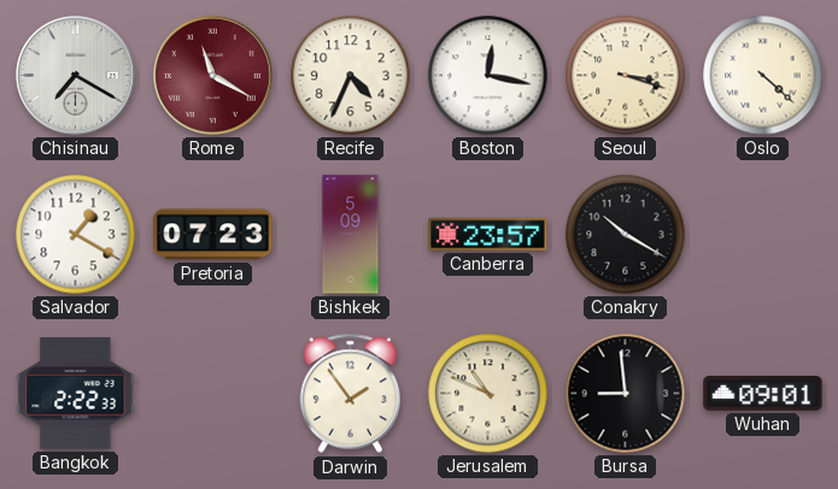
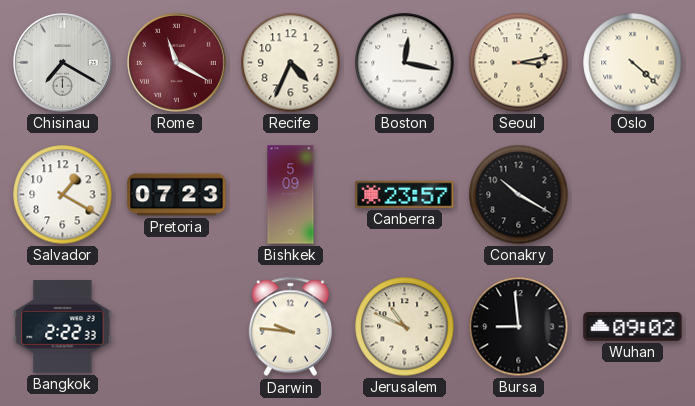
Seoul: 3:18 -> 3:13
Darwin: 1:54 -> 9:46
Wuhan: 09:01 -> 09:02
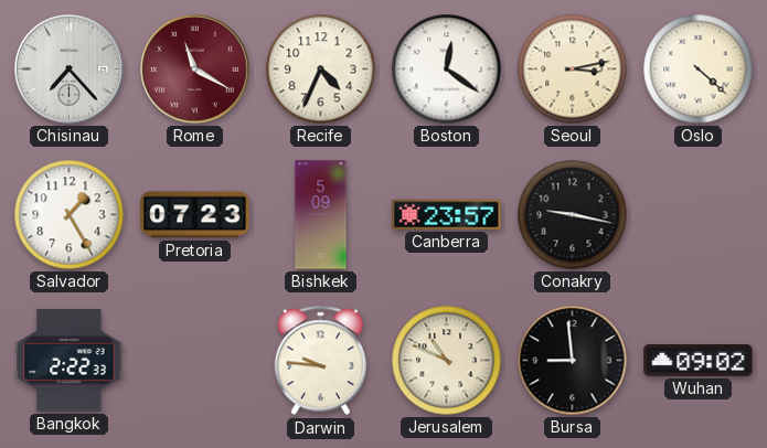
Chisinau: 7:20 -> 7:23
Boston: 12:17 -> 12:21
Salvador: 1:20 -> 1:25
Conakry: 10:20 -> 9:17
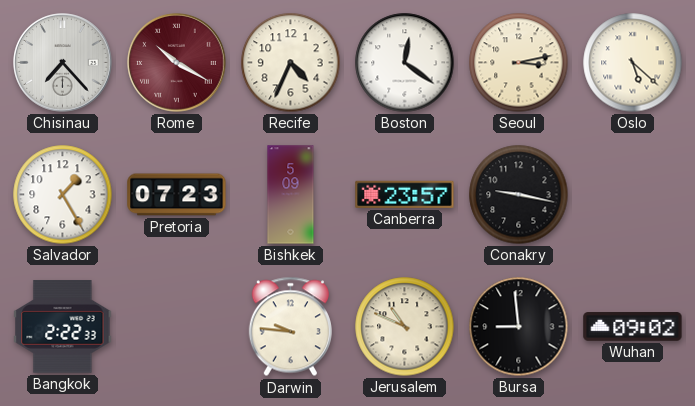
Rome: 11:20 -> 10:20
Oslo: 4:22 -> 5:22
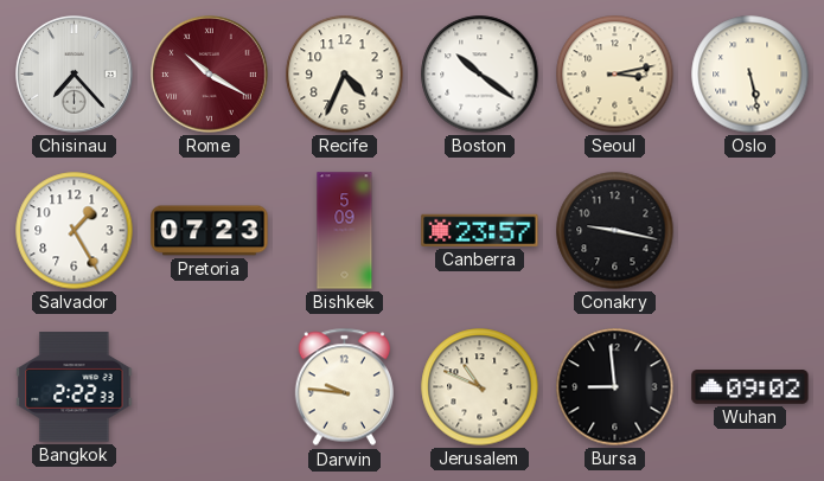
Boston: 12:21 -> 10:21
Oslo: 5:22 -> 5:28
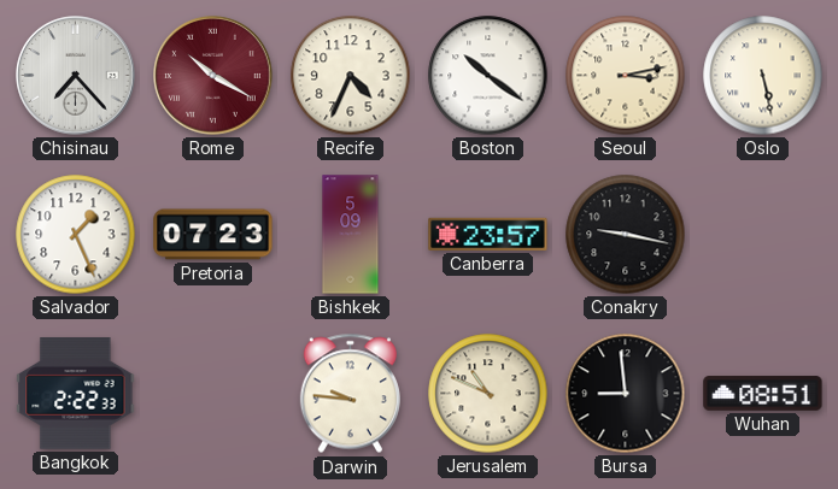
Salvador: 1:25 -> 1:26
Wuhan: 09:02 -> 08:51
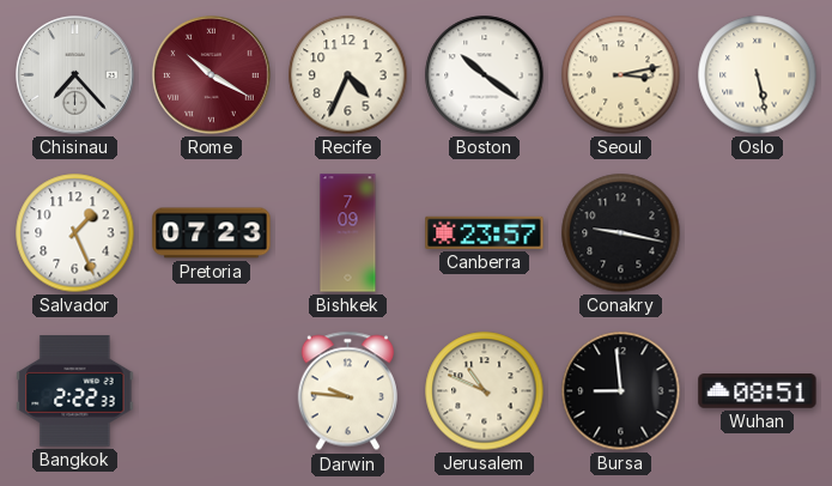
Bishkek: 5:09 -> 7:09
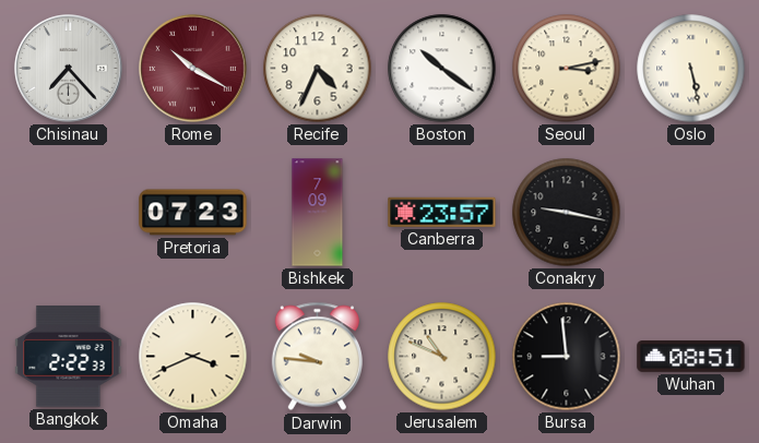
Salvador: 1:26 -> none
Omaha: none -> 3:41
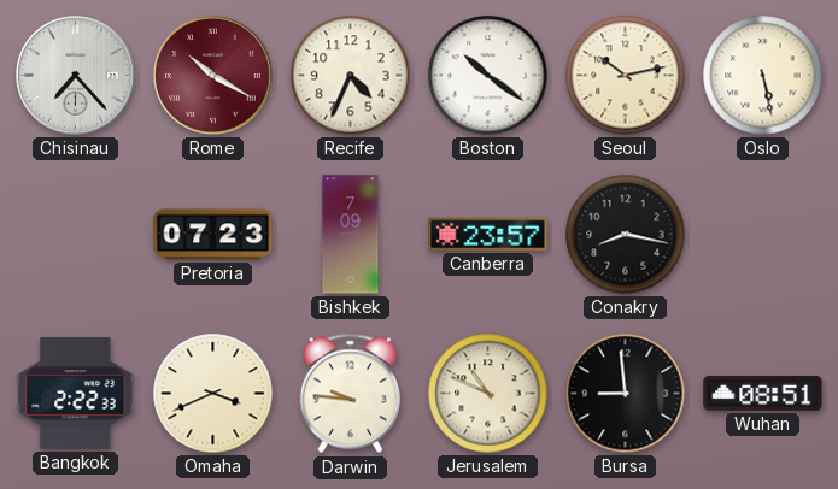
Seoul: 3:13 -> 10:13
Conakry: 9:17 -> 8:17
